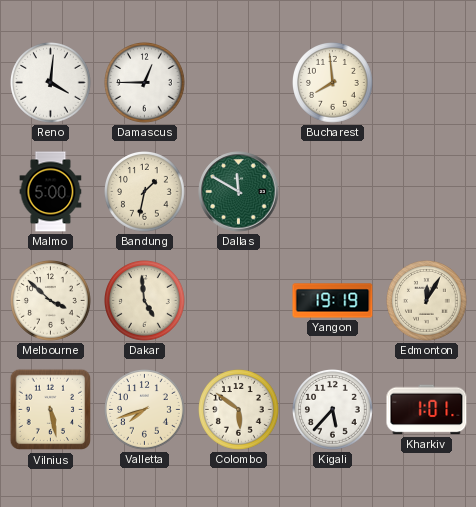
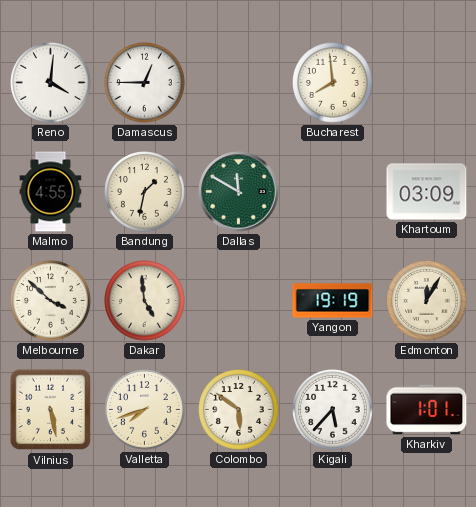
Malmo: 5:00 -> 4:55
Khartoum: none -> 03:09
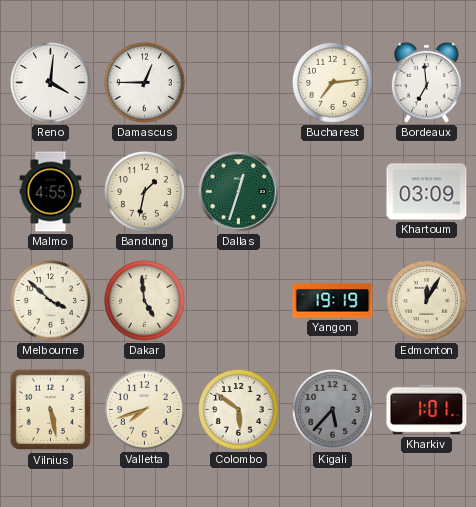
Bucharest: 7:59 -> 7:14
Bordeaux: none -> 6:59
Dallas: 11:50 -> 12:33
Kigali dial: white -> grey
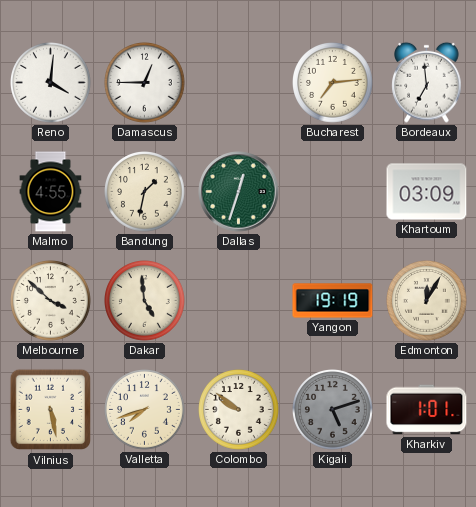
Colombo: 5:51 -> 9:51
Kigali: 5:37 -> 5:12
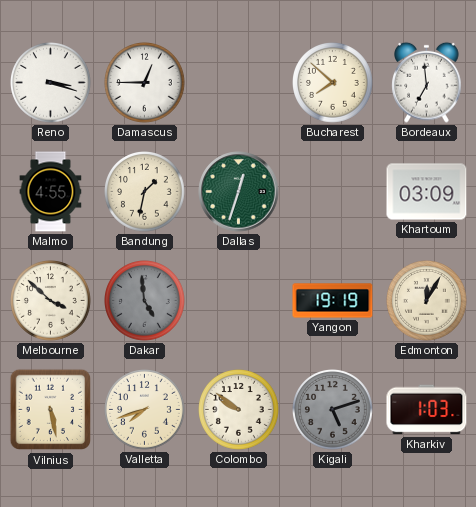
Reno: 4:01 -> 3:18
Bucharest: 7:14 -> 7:52
Dakar dial: cream -> grey
Kharkiv: 1:01 -> 1:03
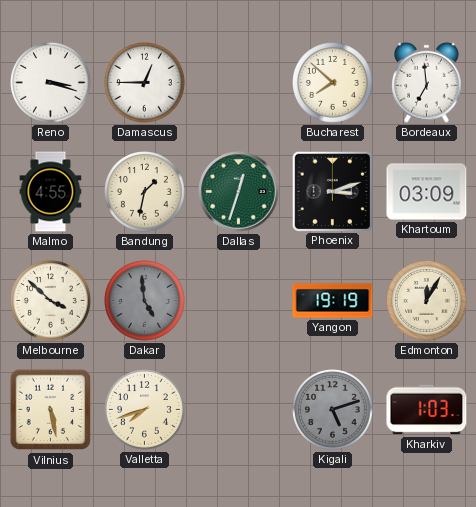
Phoenix: none -> 3:12
Colombo: 9:51 -> none
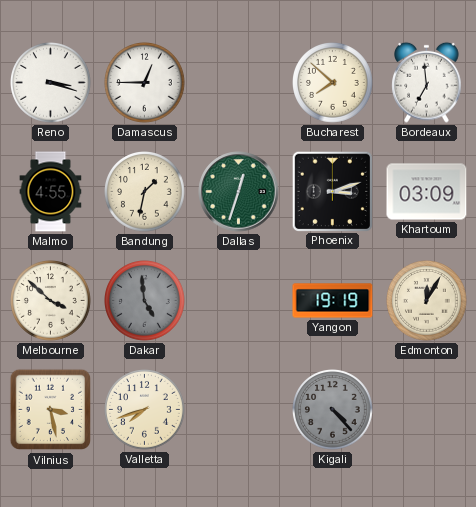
Vilnius: 5:28 -> 3:28
Kigali: 5:12 -> 4:23
Kharkiv: 1:03 -> none
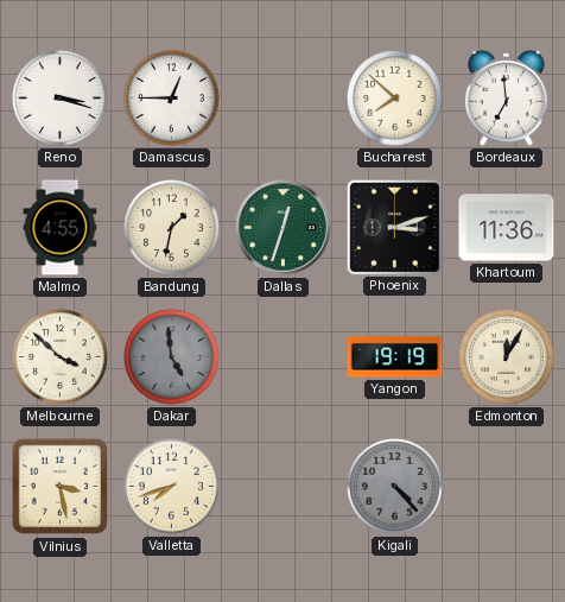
Khartoum: 03:09 -> 11:36
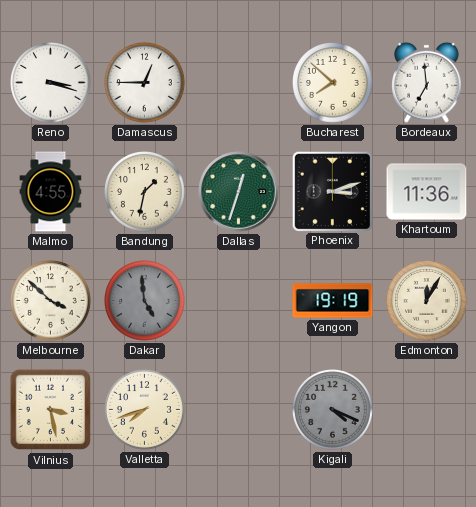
Kigali: 4:23 -> 4:19
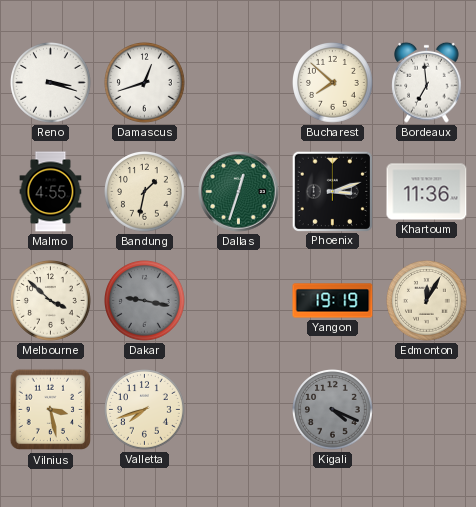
Damascus: 12:45 -> 12:42
Dakar: 4:59 -> 9:17
